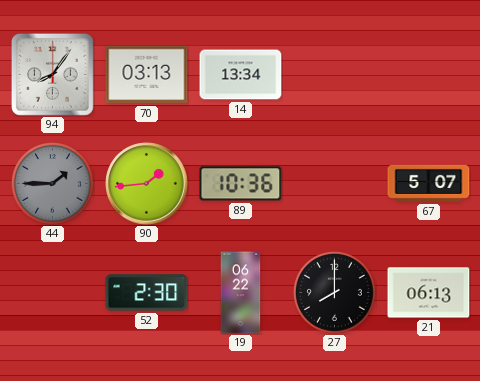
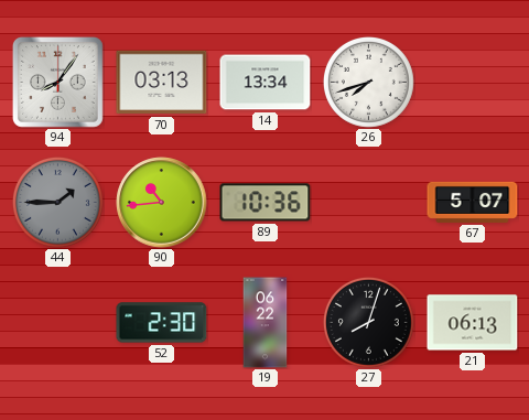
26: none -> 7:42
90: 1:44 -> 10:44
27: 8:00 -> 8:03
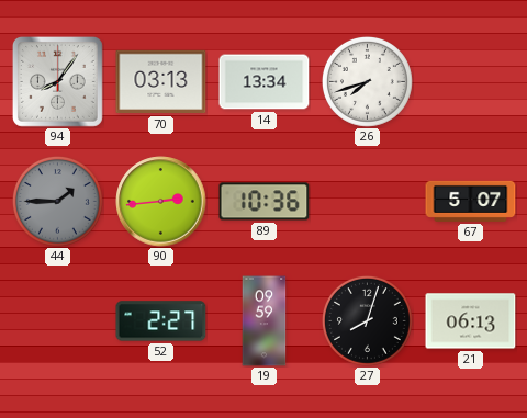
90: 10:44 -> 2:44
52: 2:30 -> 2:27
19: 06:22 -> 09:59
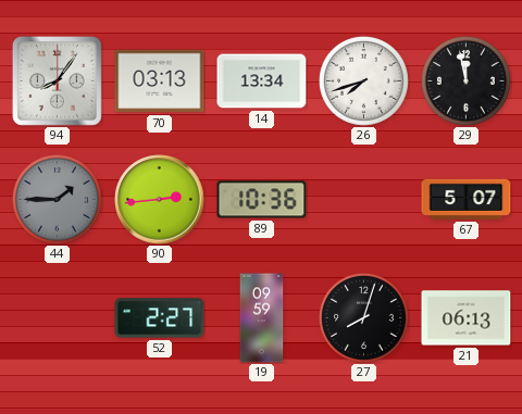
29: none -> 11:58
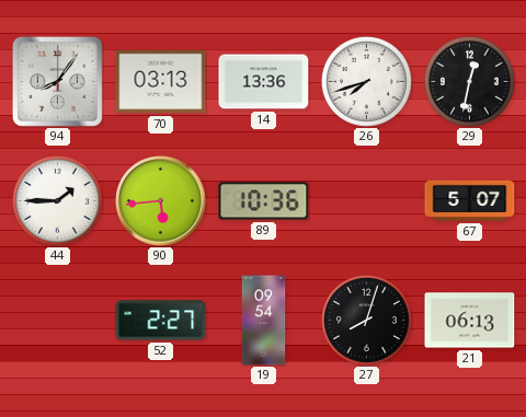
14: 13:34 -> 13:36
29: 11:58 -> 12:32
44 dial: grey -> white
90: 2:44 -> 5:44
19: 09:59 -> 09:54
